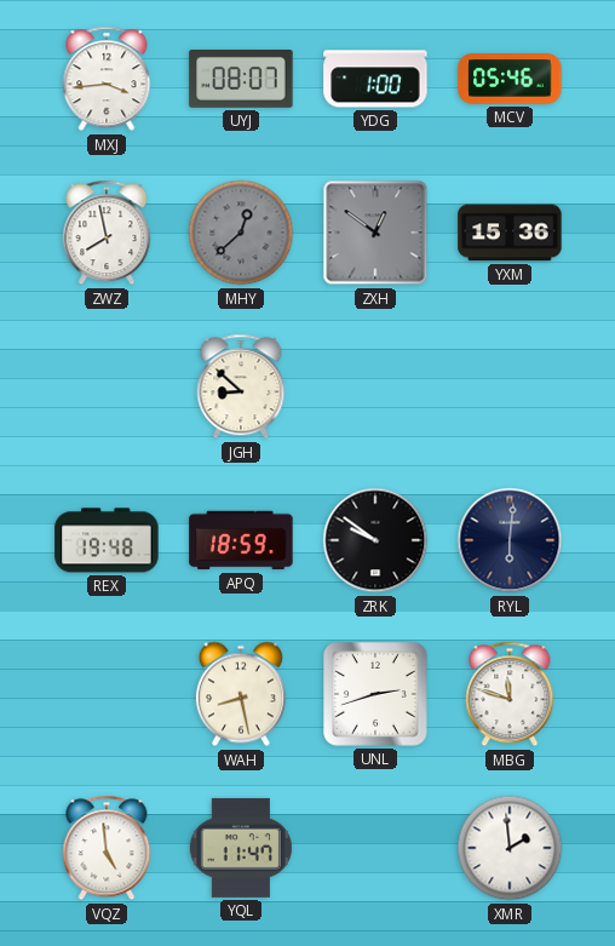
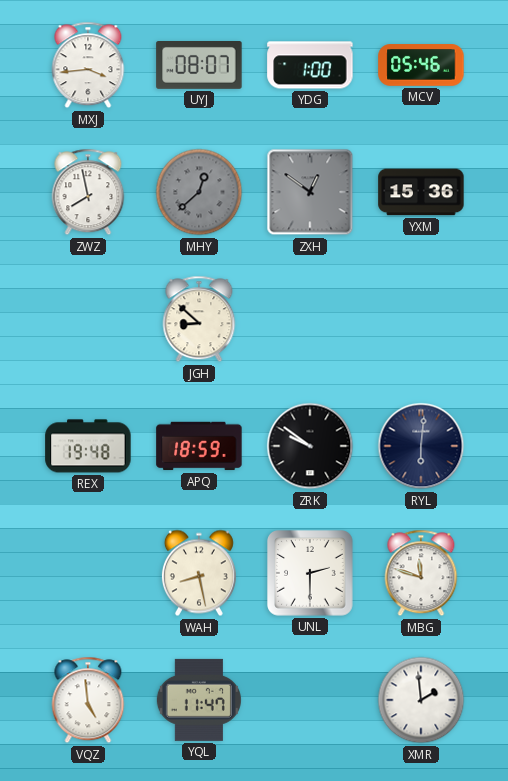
UNL: 2:42 -> 2:30
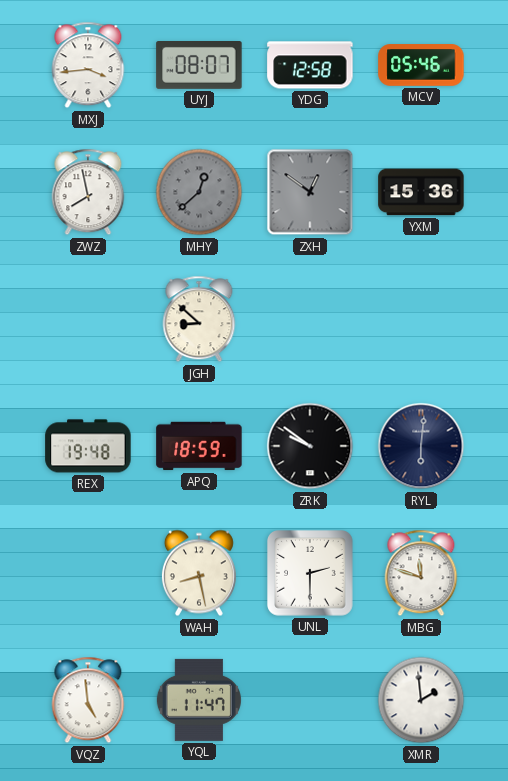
YDG: 1:00 -> 12:58
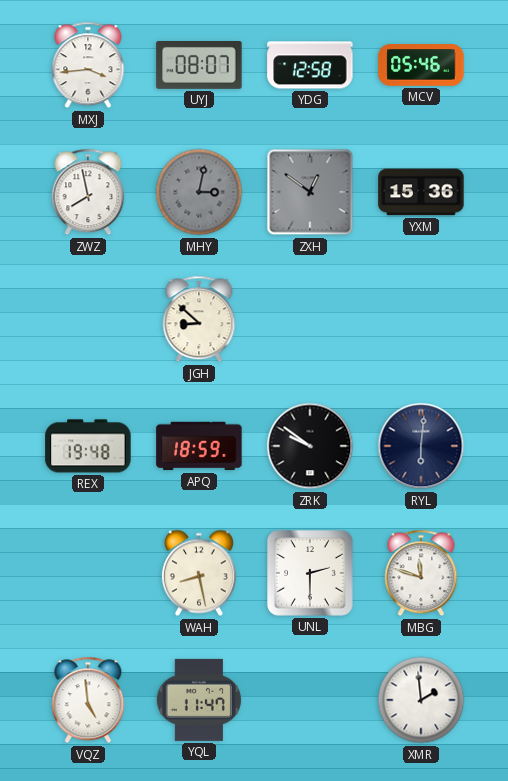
MHY: 12:38 -> 3:02
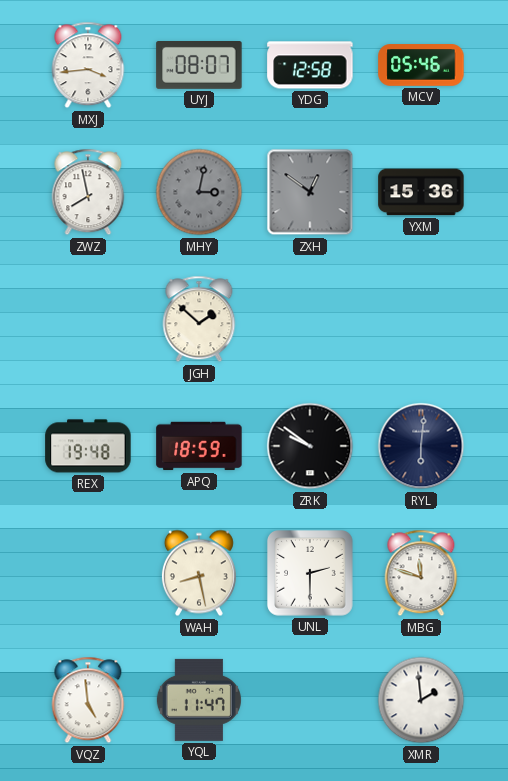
JGH: 8:52 -> 1:52
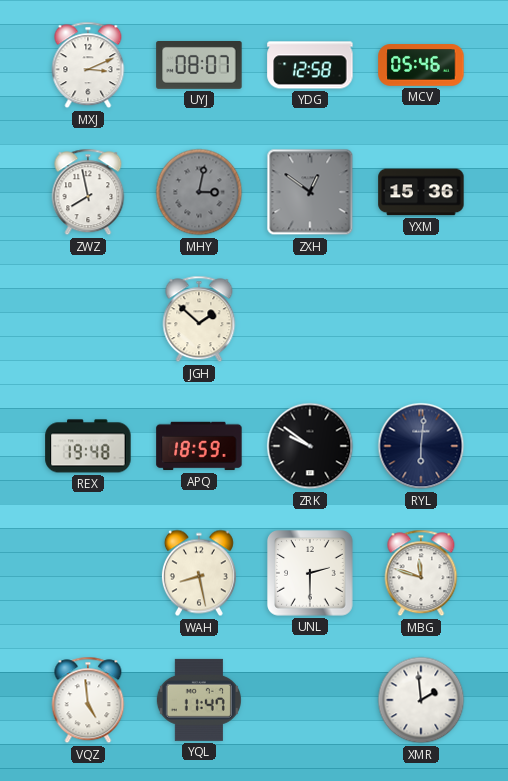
MXJ: 3:44 -> 3:11
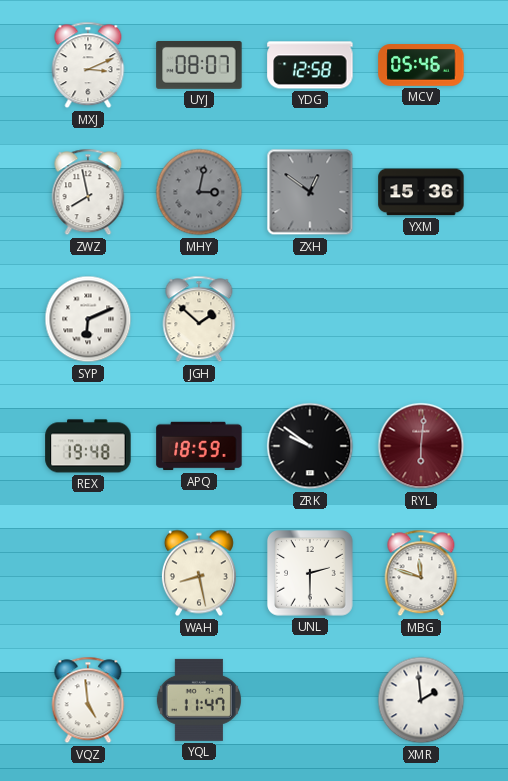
SYP: none -> 6:11
RYL dial: navy -> burgundy
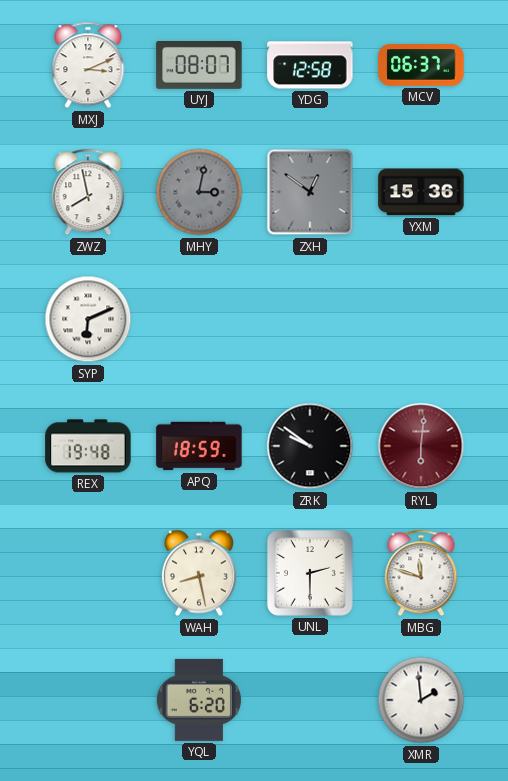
MCV: 05:46 -> 06:37
JGH: 1:52 -> none
VQZ: 4:59 -> none
YQL: 11:47 -> 6:20
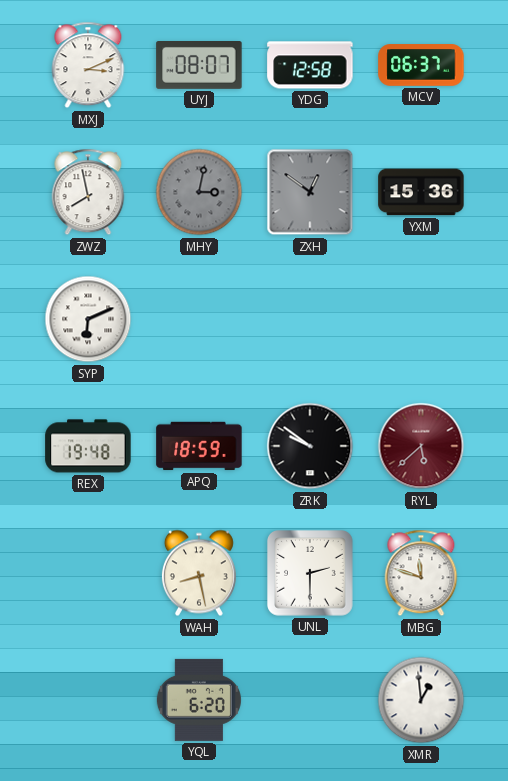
RYL: 6:01 -> 5:38
XMR: 1:59 -> 12:59
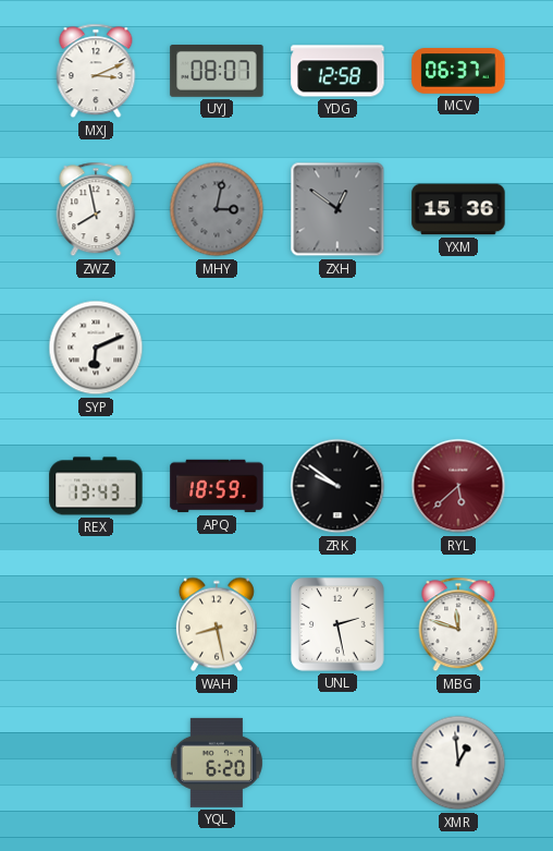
REX: 19:48 -> 13:43
UNL: 2:30 -> 2:28
